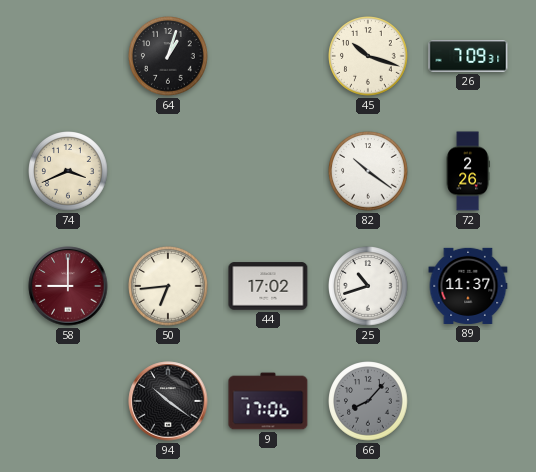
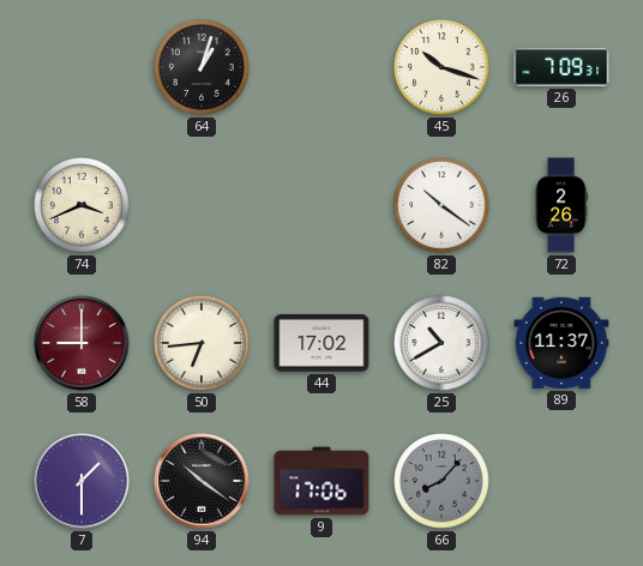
25: 10:42 -> 10:40
7: none -> 1:30
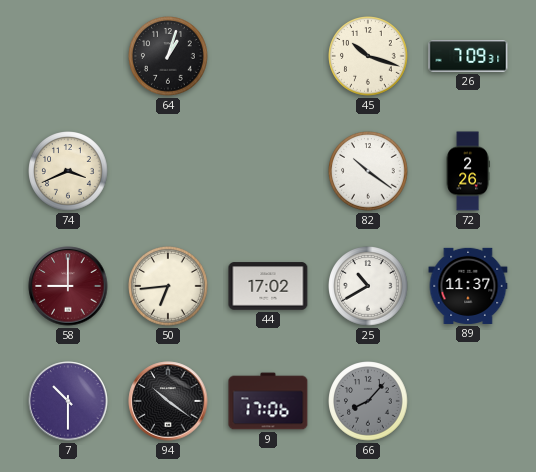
7: 1:30 -> 10:30
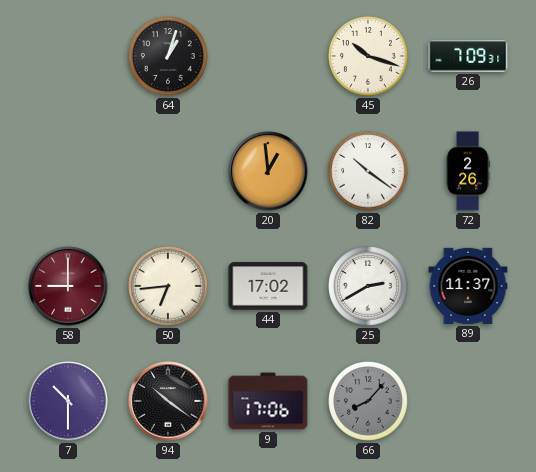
74: 3:41 -> none
20: none -> 12:59
25: 10:40 -> 2:40
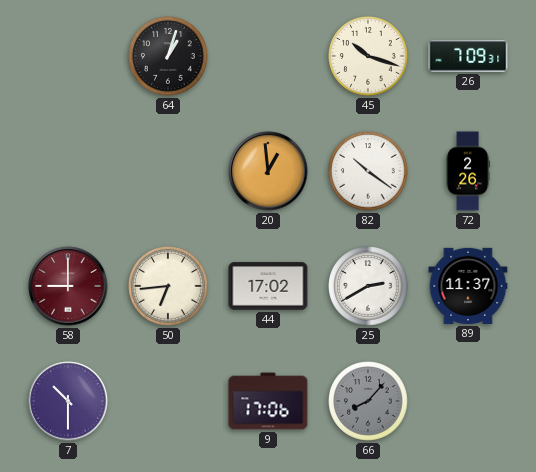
94: 10:21 -> none
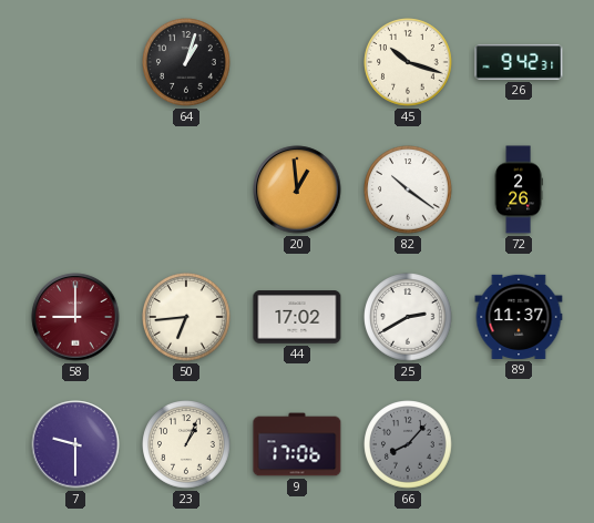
26: 7:09 -> 9:42
7: 10:30 -> 9:30
23: none -> 1:04
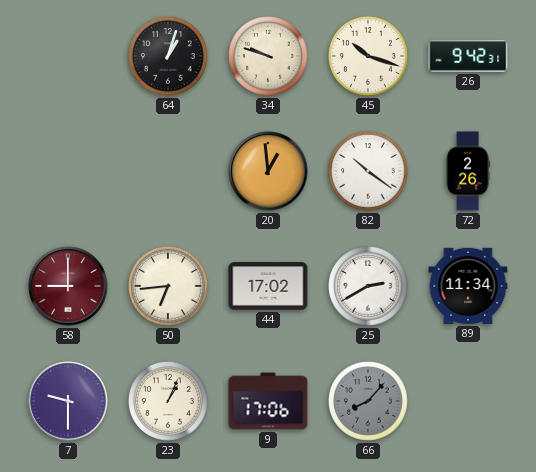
34: none -> 9:48
89: 11:37 -> 11:34
